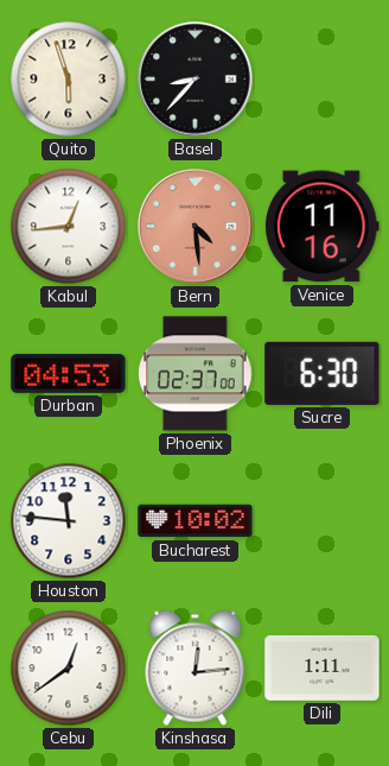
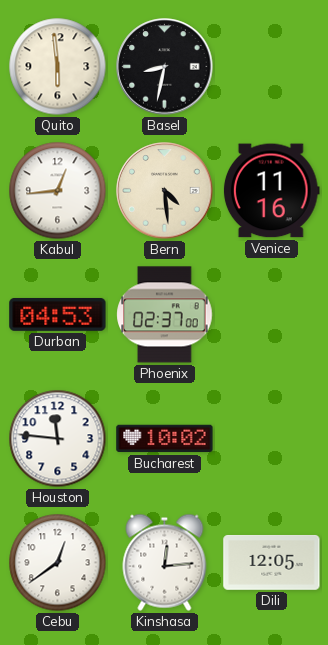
Quito: 5:57 -> 5:59
Basel: 8:37 -> 8:32
Bern dial: salmon -> cream
Sucre: 6:30 -> none
Dili: 1:11 -> 12:05
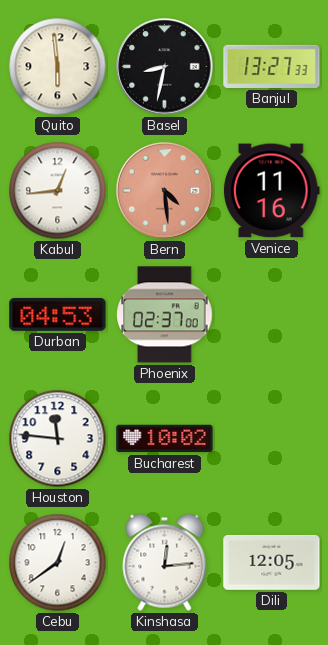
Banjul: none -> 13:27
Bern dial: cream -> salmon
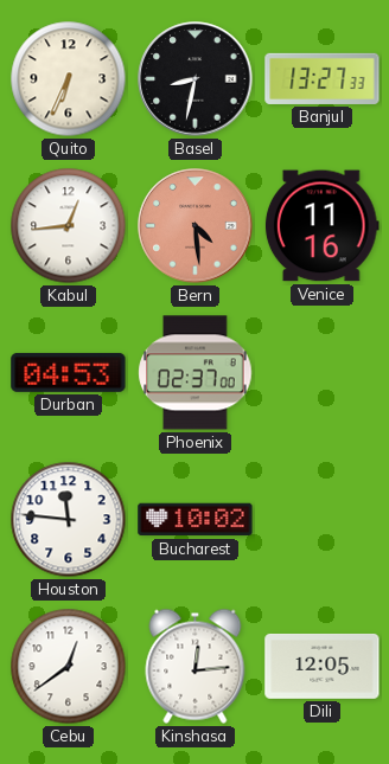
Quito: 5:59 -> 6:34
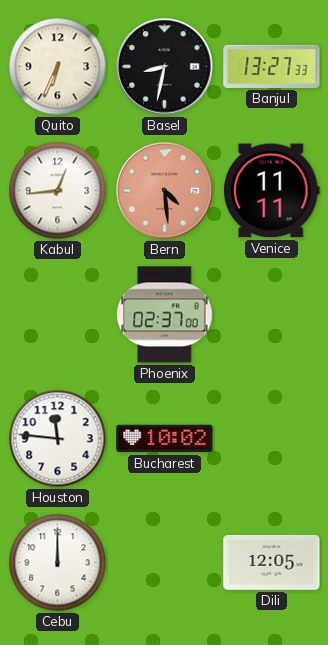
Venice: 11:16 -> 11:11
Durban: 04:53 -> none
Cebu: 12:39 -> 12:00
Kinshasa: 12:14 -> none
